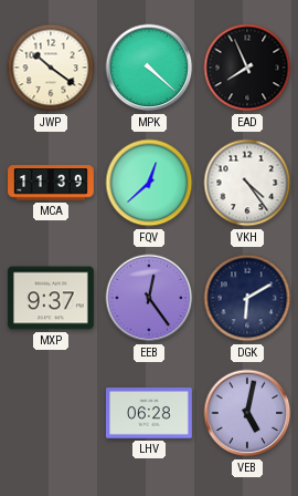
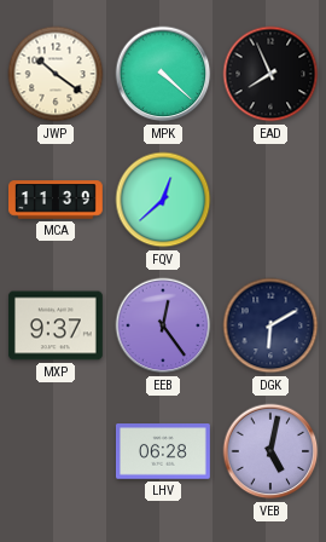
VKH: 4:24 -> none
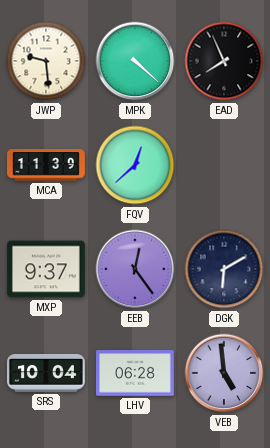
JWP: 10:21 -> 9:29
SRS: none -> 10:04
VEB: 5:02 -> 4:59
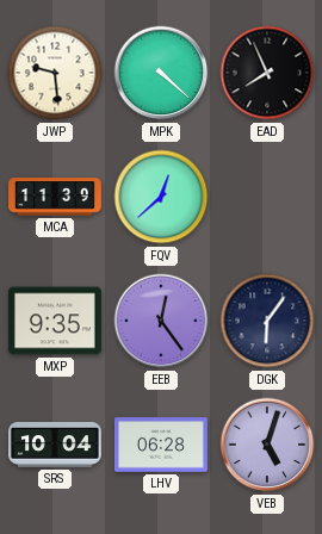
MXP: 9:37 -> 9:35
DGK: 6:10 -> 6:06
VEB: 4:59 -> 5:03
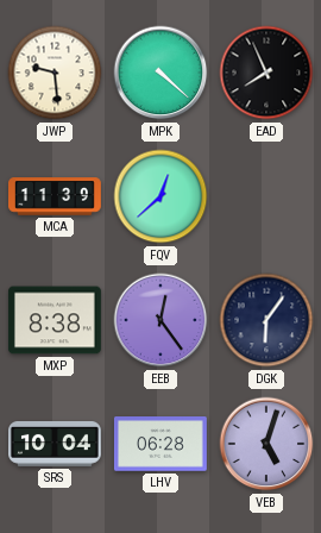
MXP: 9:35 -> 8:38
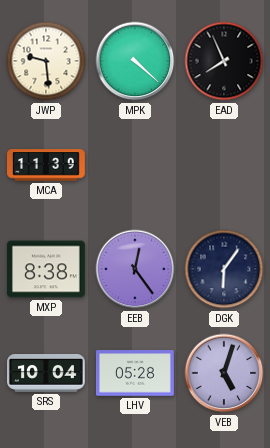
FQV: 12:38 -> none
LHV: 06:28 -> 05:28
